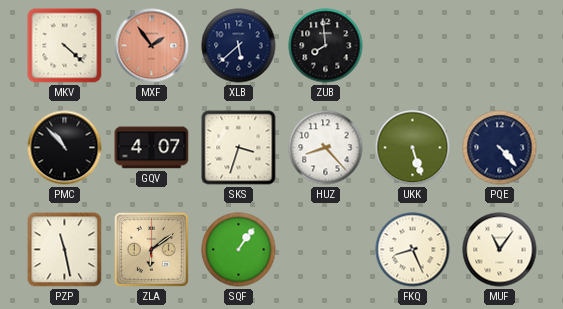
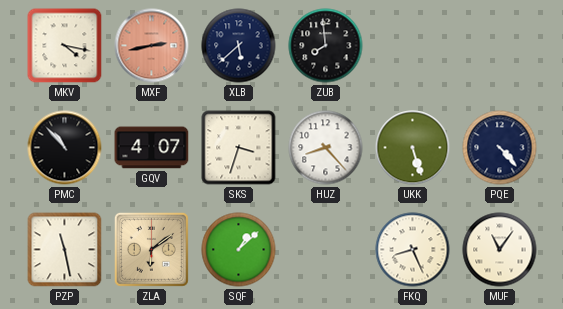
MKV: 4:22 -> 4:17
MXF: 1:54 -> 2:43
SQF: 1:06 -> 1:08
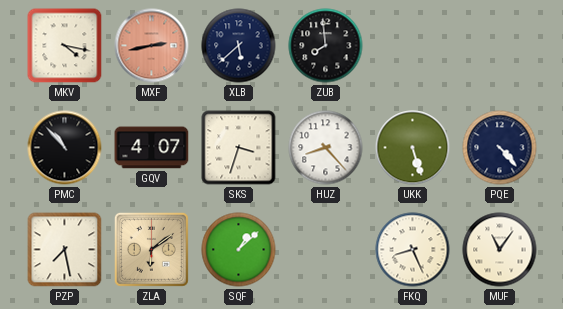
PZP: 11:28 -> 7:28
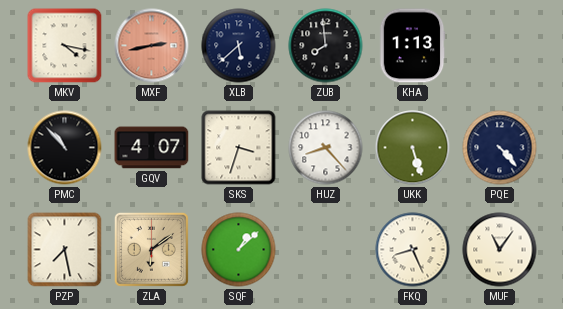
KHA: none -> 1:13
